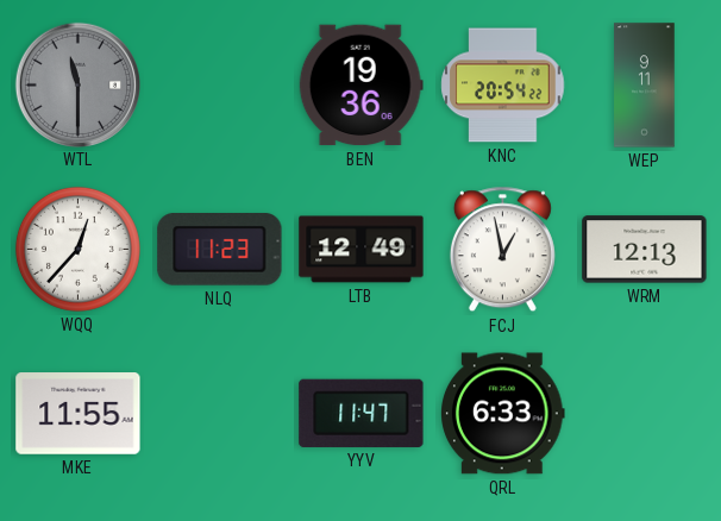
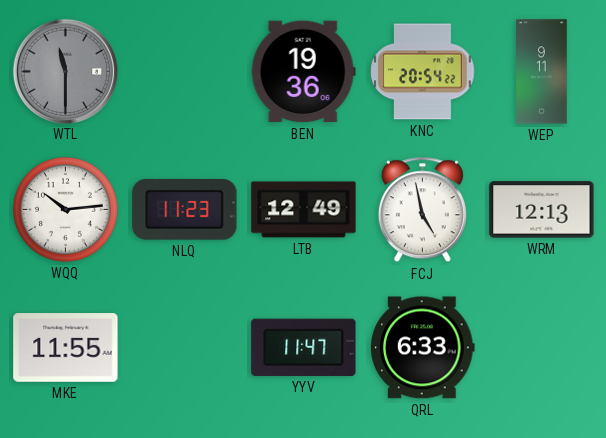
WQQ: 12:37 -> 10:14
FCJ: 12:58 -> 4:58
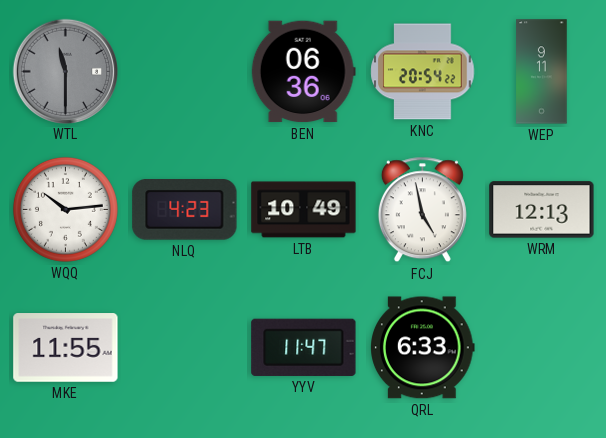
BEN: 19:36 -> 06:36
NLQ: 11:23 -> 4:23
LTB: 12:49 -> 10:49
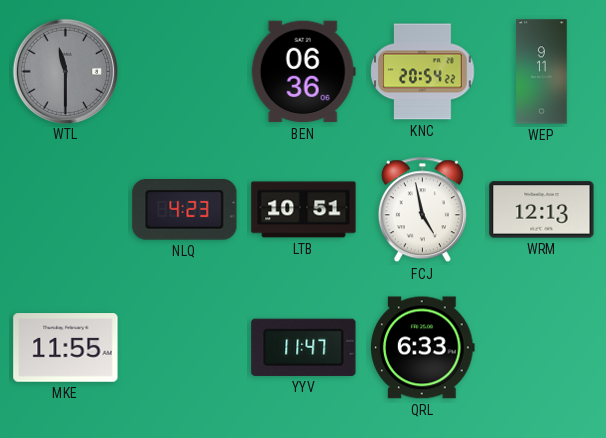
WQQ: 10:14 -> none
LTB: 10:49 -> 10:51
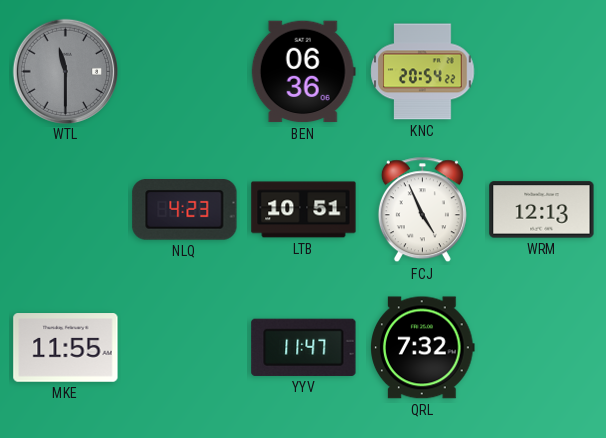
WEP: 9:11 -> none
FCJ: 4:58 -> 4:56
QRL: 6:33 -> 7:32
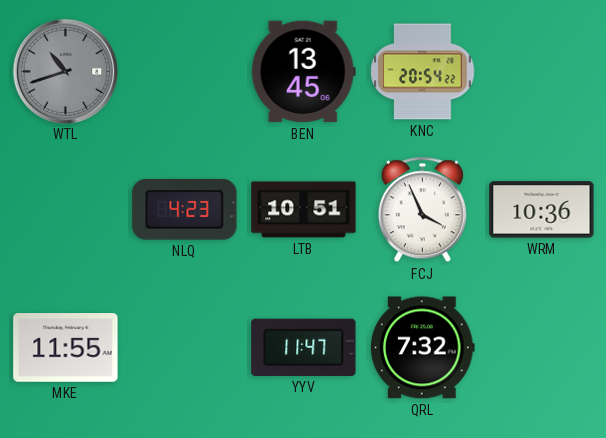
WTL: 11:30 -> 10:42
BEN: 06:36 -> 13:45
FCJ: 4:56 -> 3:56
WRM: 12:13 -> 10:36
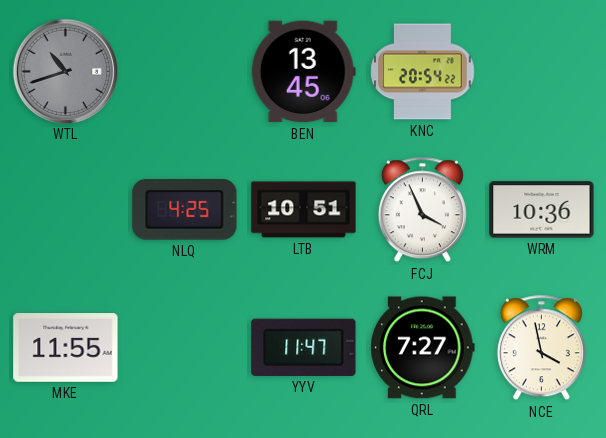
NLQ: 4:23 -> 4:25
QRL: 7:32 -> 7:27
NCE: none -> 3:58
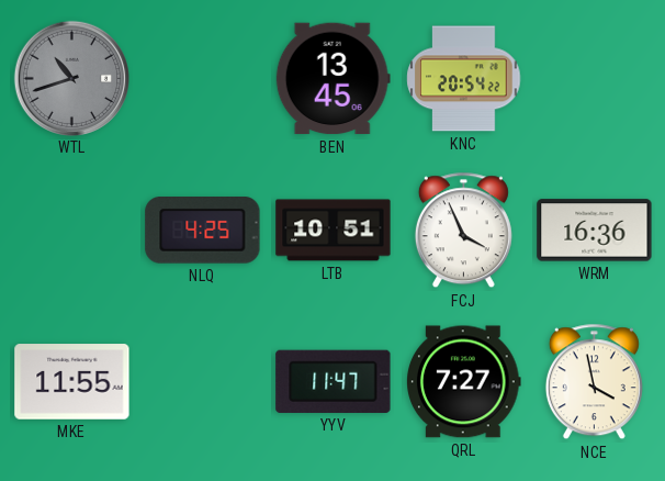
WRM: 10:36 -> 16:36
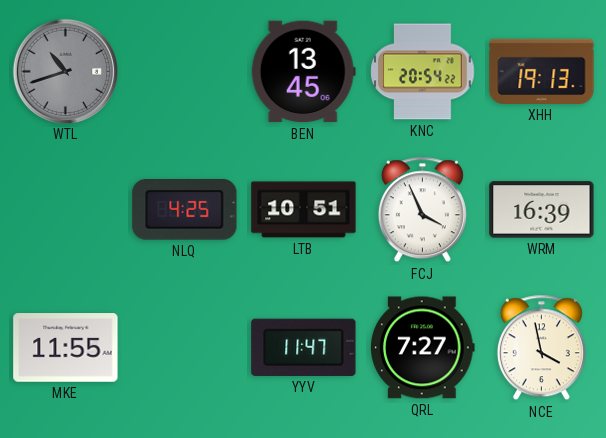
XHH: none -> 19:13
WRM: 16:36 -> 16:39
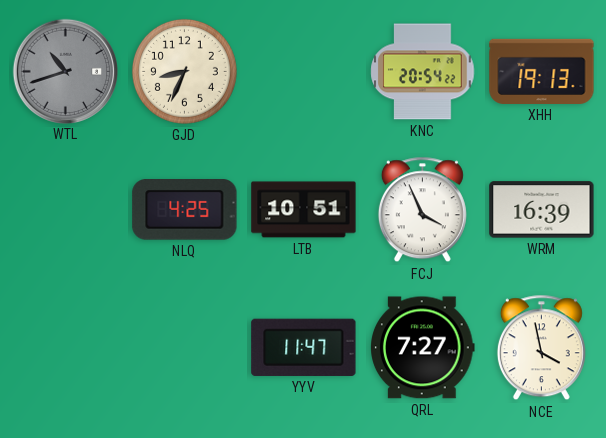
GJD: none -> 8:34
BEN: 13:45 -> none
MKE: 11:55 -> none
